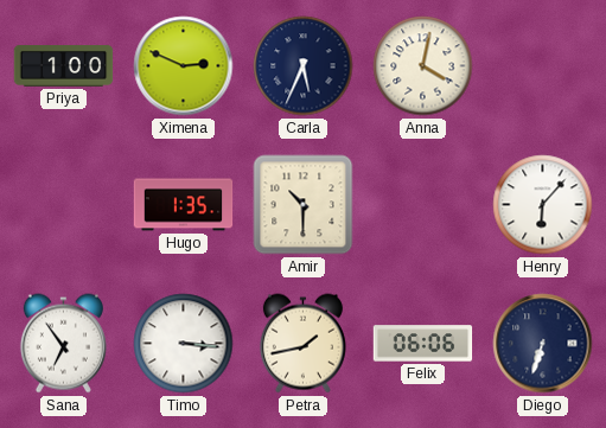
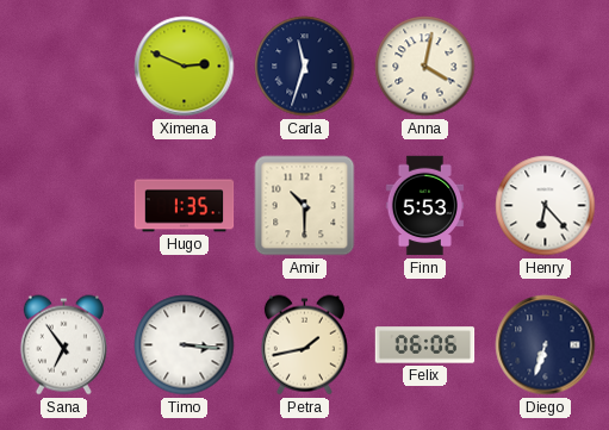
Priya: 1:00 -> none
Carla: 5:34 -> 11:33
Finn: none -> 5:53
Henry: 6:07 -> 6:23
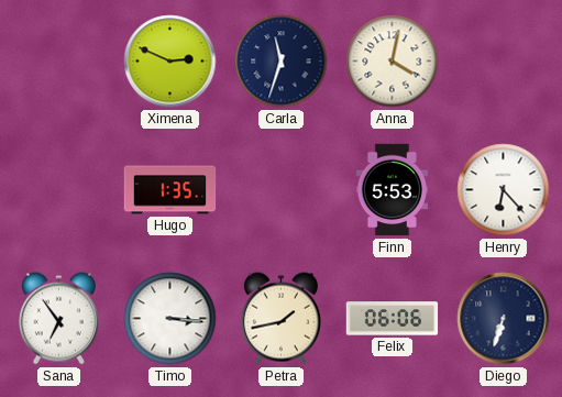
Amir: 10:30 -> none
